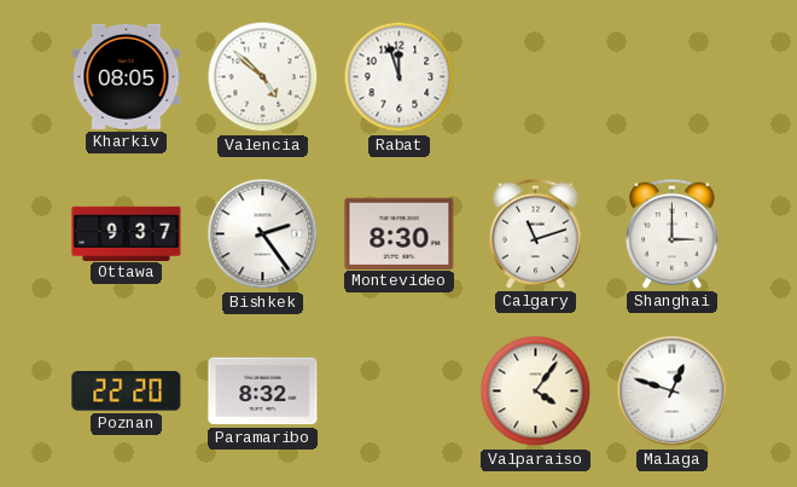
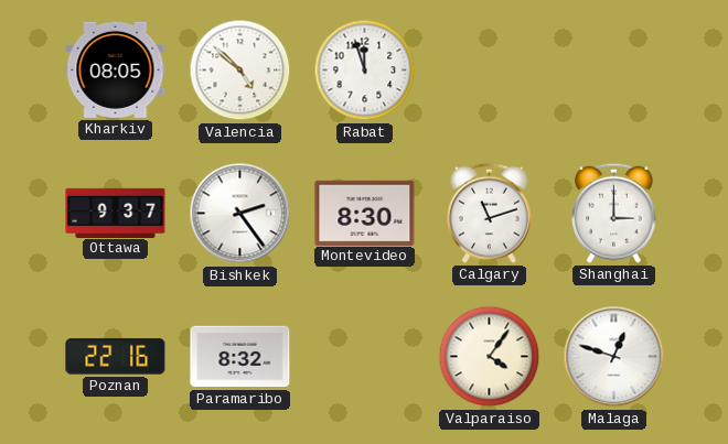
Poznan: 22:20 -> 22:16
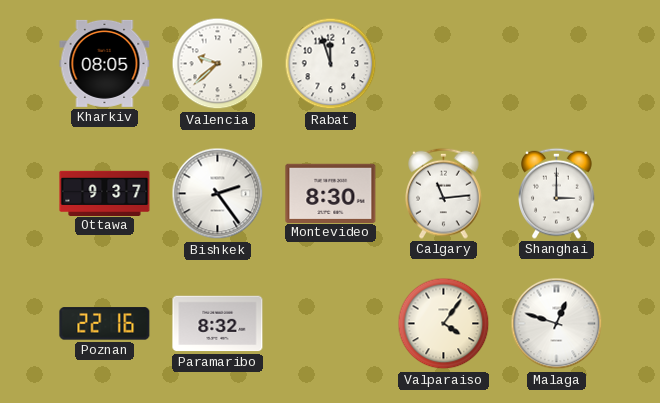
Valencia: 4:52 -> 9:38
Calgary: 11:12 -> 11:14
